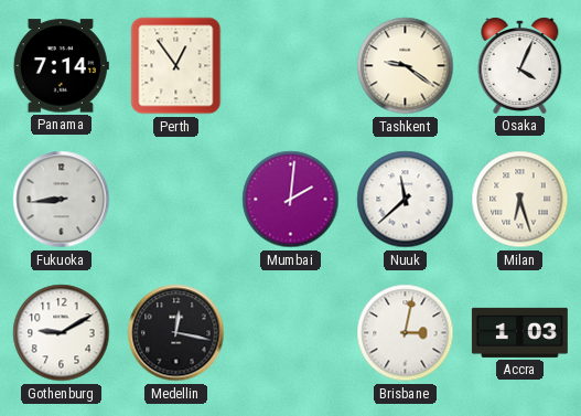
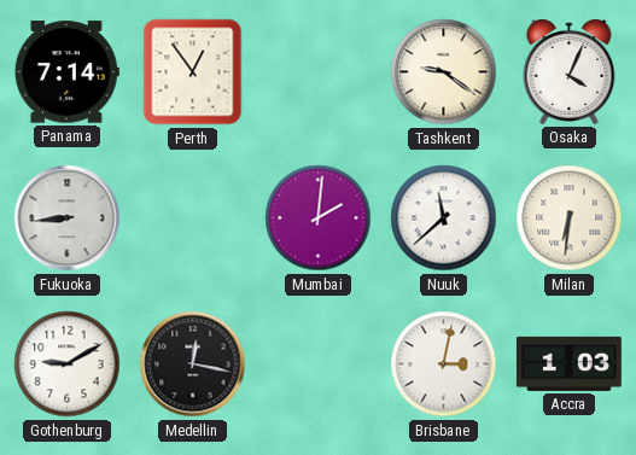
Milan: 6:27 -> 6:31
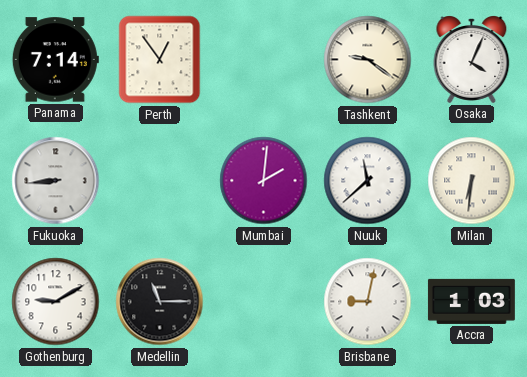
Medellin: 12:17 -> 11:15
Brisbane: 3:02 -> 9:02
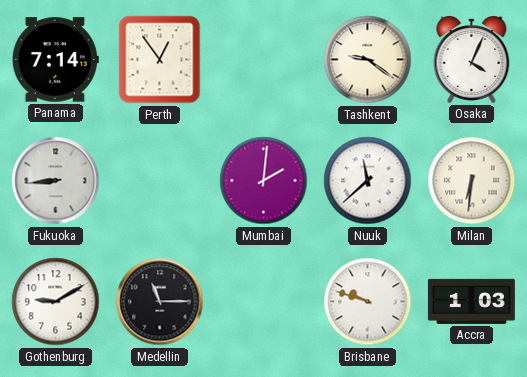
Brisbane: 9:02 -> 9:48
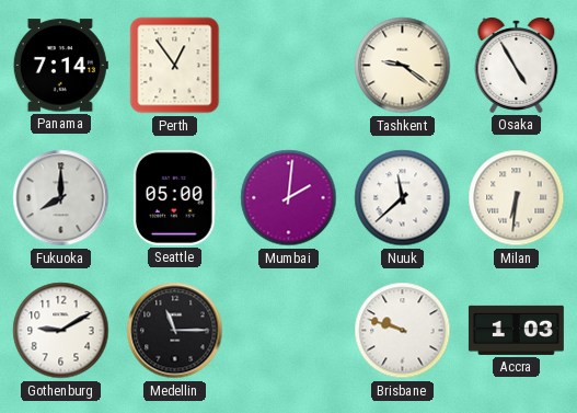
Osaka: 4:04 -> 4:55
Fukuoka: 8:44 -> 8:00
Seattle: none -> 05:00
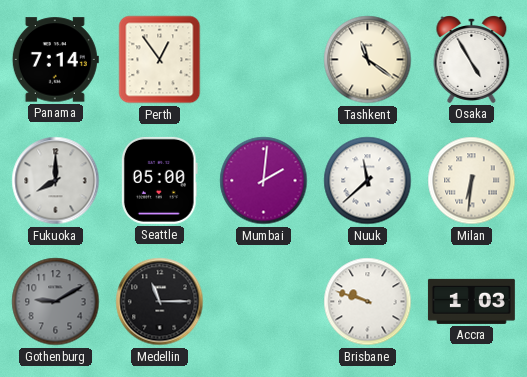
Tashkent: 9:21 -> 11:21
Gothenburg dial: white -> grey
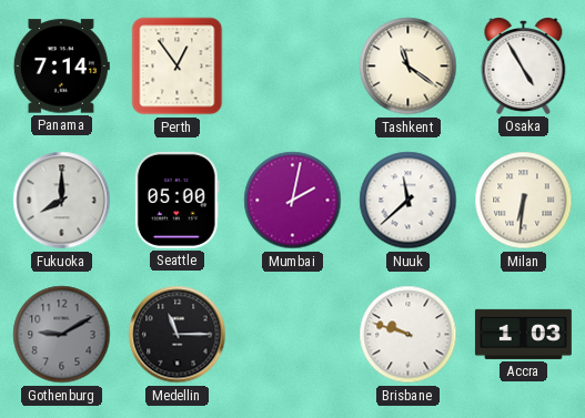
Mumbai: 2:01 -> 2:02
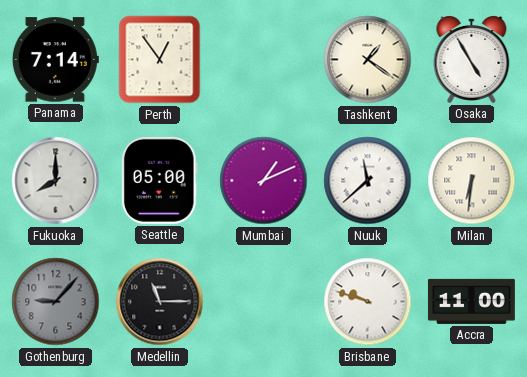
Tashkent: 11:21 -> 1:21
Mumbai: 2:02 -> 1:11
Gothenburg: 9:10 -> 9:07
Accra: 1:03 -> 11:00
